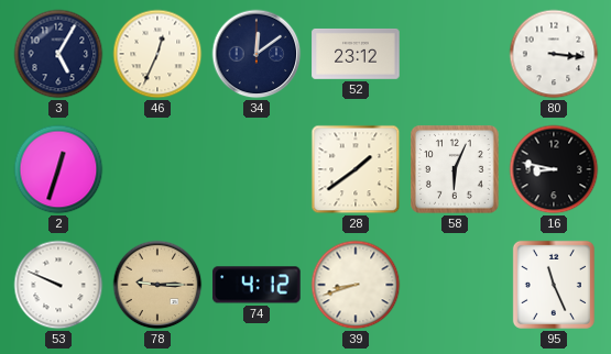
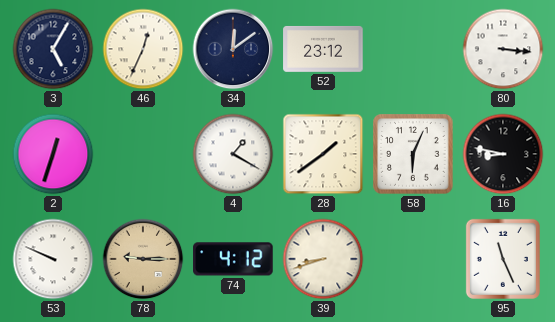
4: none -> 1:20
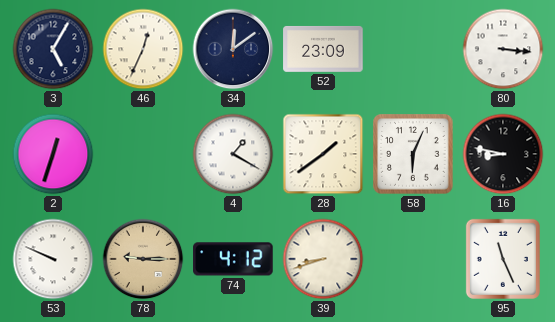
52: 23:12 -> 23:09
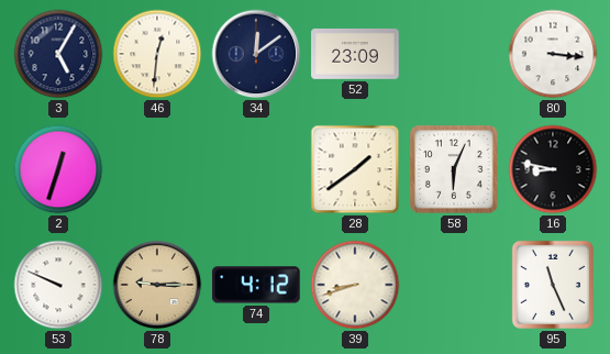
46: 12:34 -> 12:31
4: 1:20 -> none
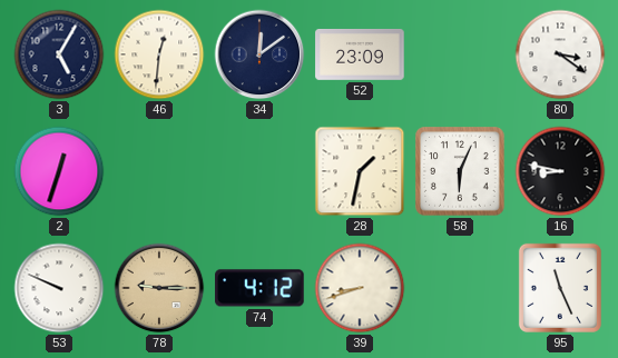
80: 3:16 -> 3:21
28: 1:39 -> 1:32
